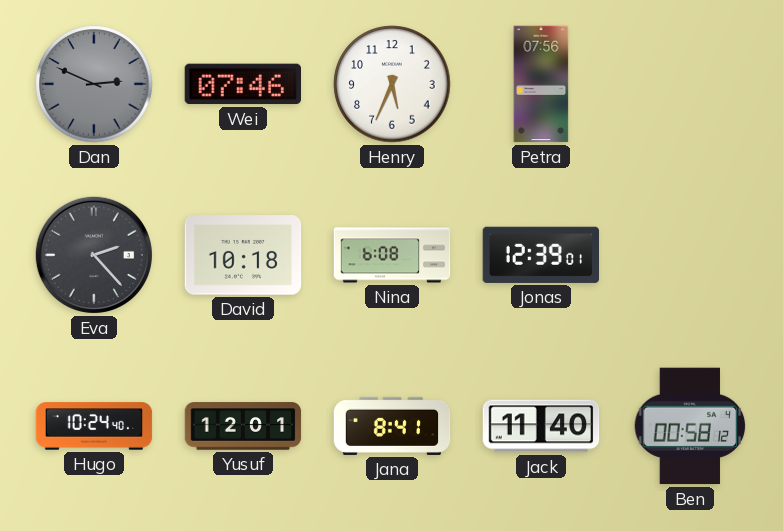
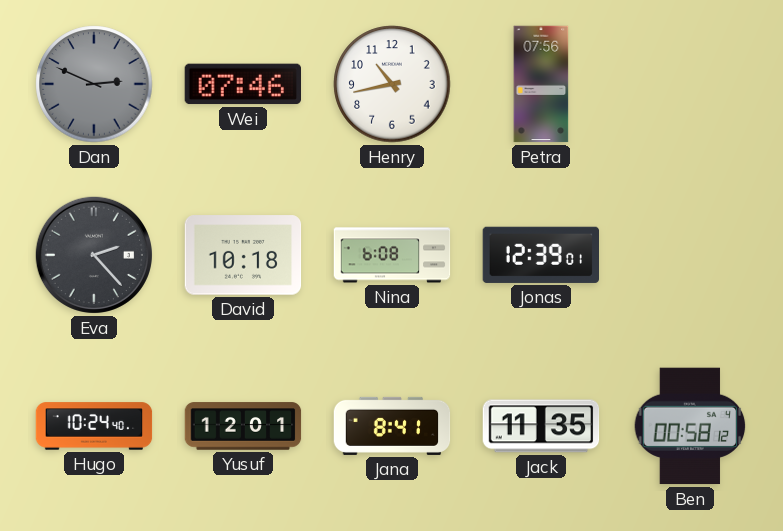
Henry: 5:34 -> 10:43
Jack: 11:40 -> 11:35
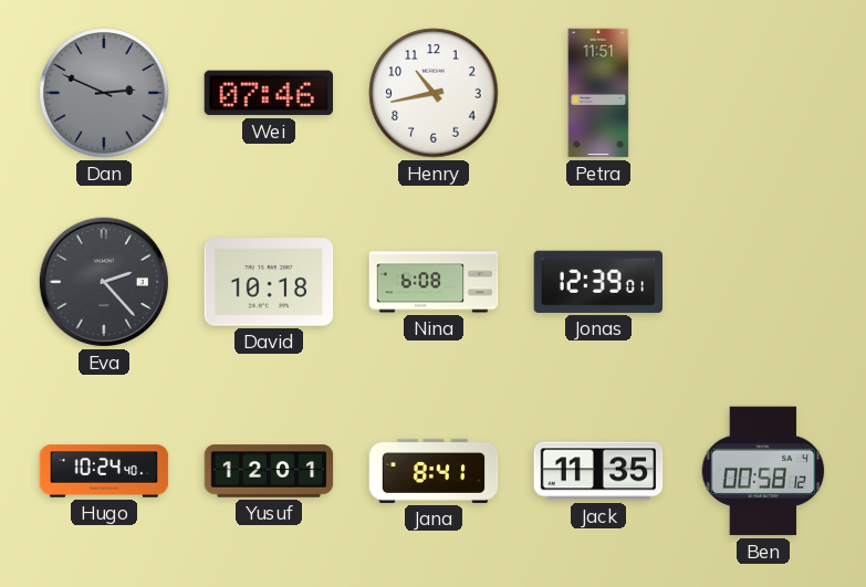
Petra: 07:56 -> 11:51
